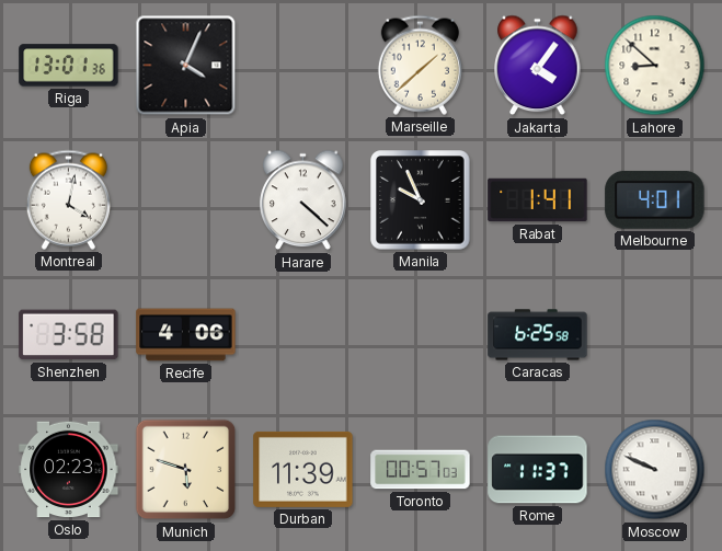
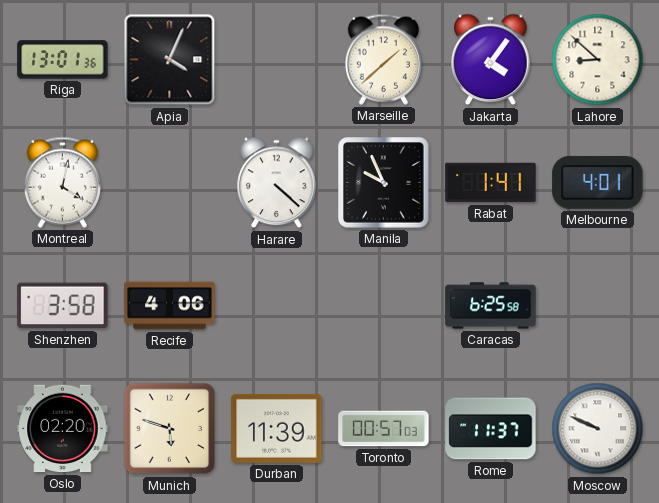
Oslo: 02:23 -> 02:20
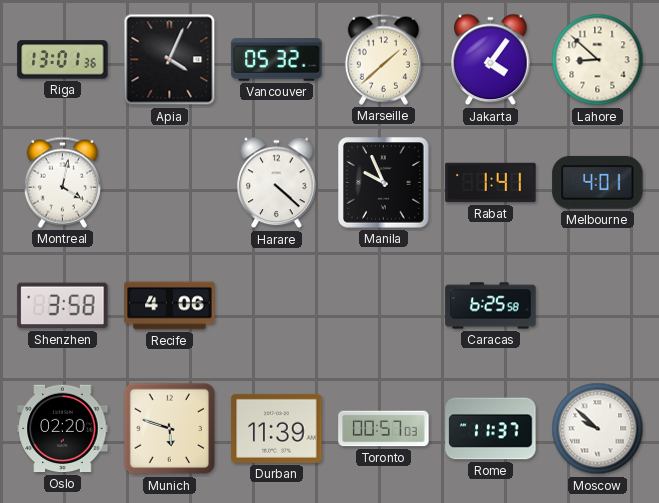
Vancouver: none -> 05:32
Moscow: 9:49 -> 9:52
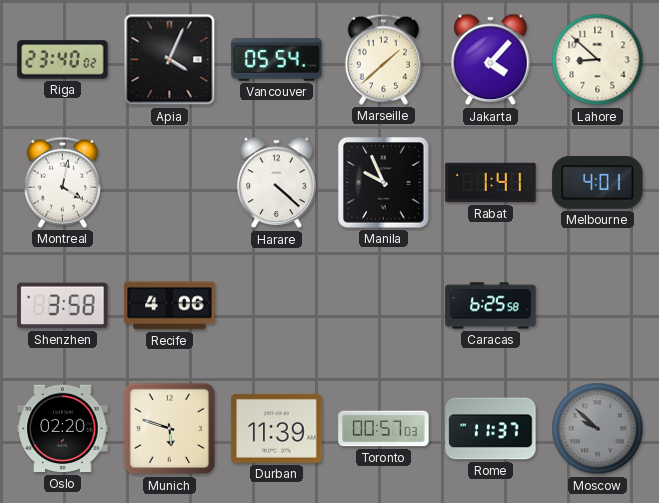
Riga: 13:01 -> 23:40
Vancouver: 05:32 -> 05:54
Jakarta: 4:06 -> 4:07
Moscow dial: white -> grey
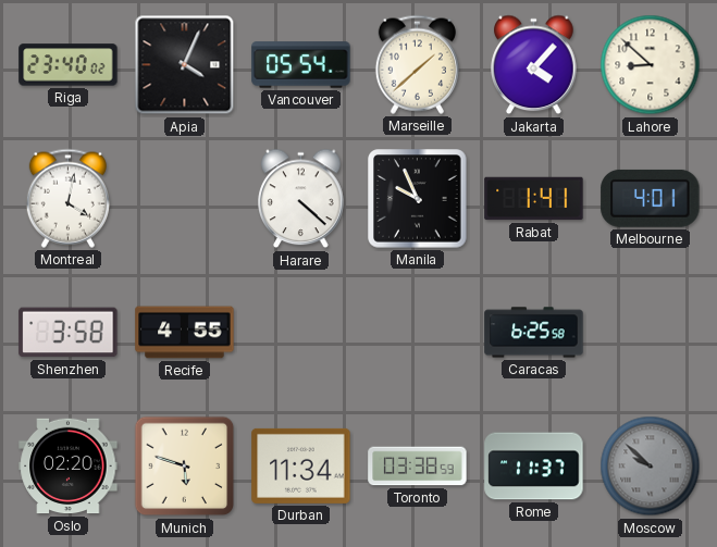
Recife: 4:06 -> 4:55
Durban: 11:39 -> 11:34
Toronto: 00:57 -> 03:38
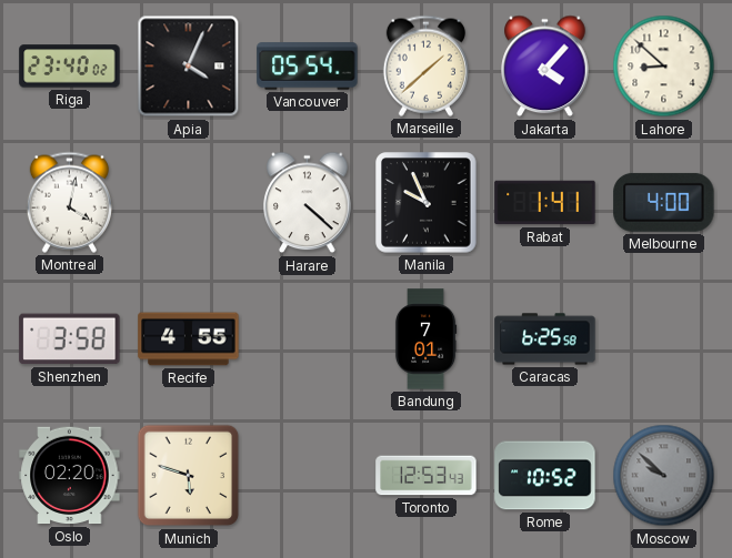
Melbourne: 4:01 -> 4:00
Bandung: none -> 7:01
Durban: 11:34 -> none
Toronto: 03:38 -> 12:53
Rome: 11:37 -> 10:52
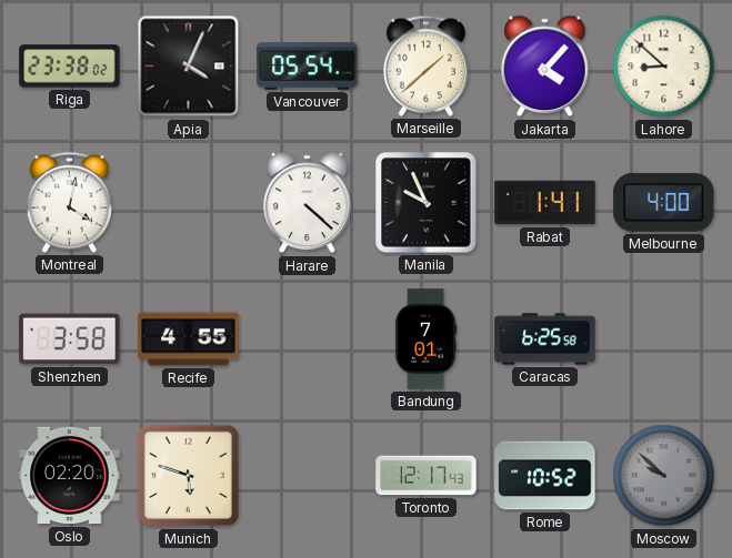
Riga: 23:40 -> 23:38
Toronto: 12:53 -> 12:17
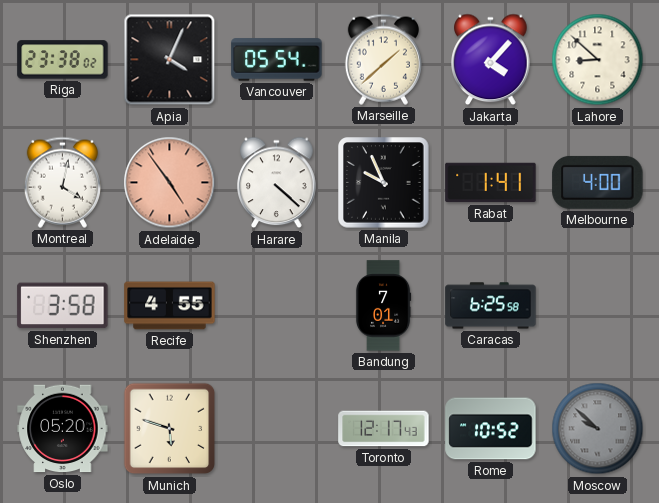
Adelaide: none -> 4:54
Oslo: 02:20 -> 05:20
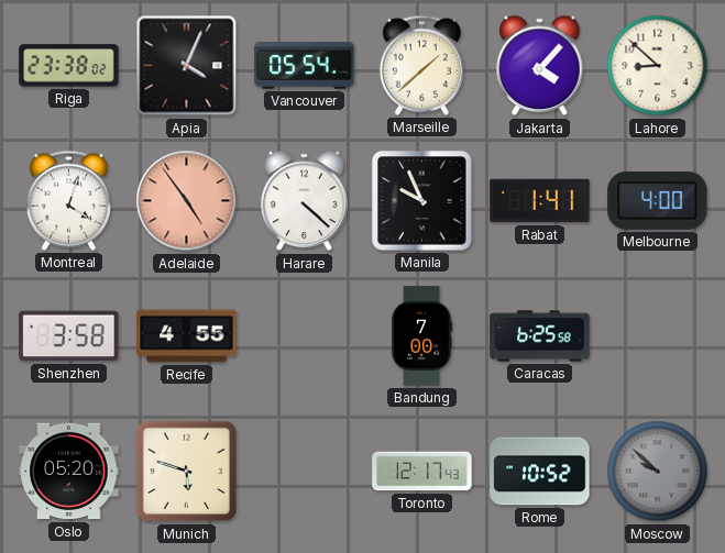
Montreal: 4:02 -> 4:03
Bandung: 7:01 -> 7:00
